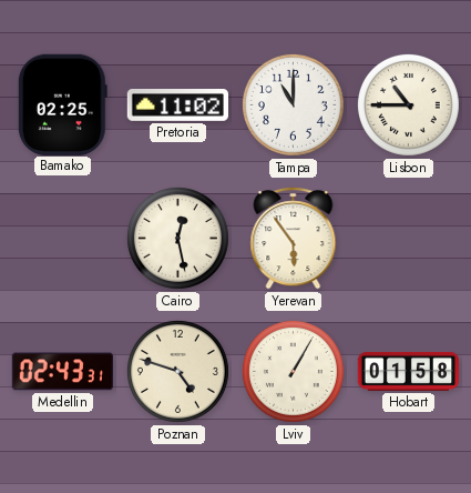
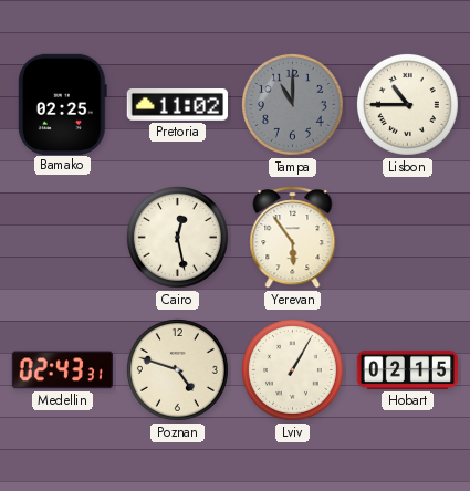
Tampa dial: white -> grey
Hobart: 01:58 -> 02:15
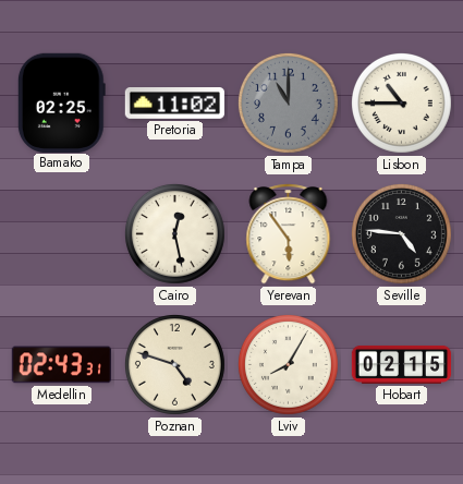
Seville: none -> 4:46
Lviv: 1:05 -> 8:05
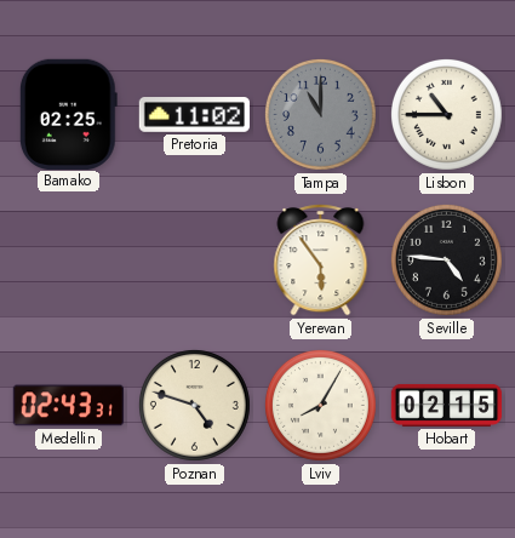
Cairo: 12:28 -> none
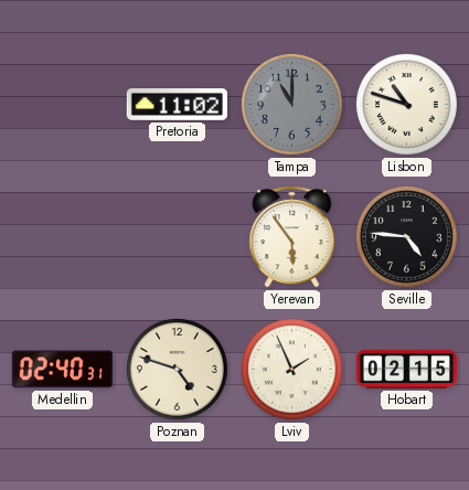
Bamako: 02:25 -> none
Lisbon: 10:45 -> 10:48
Medellin: 02:43 -> 02:40
Lviv: 8:05 -> 1:56
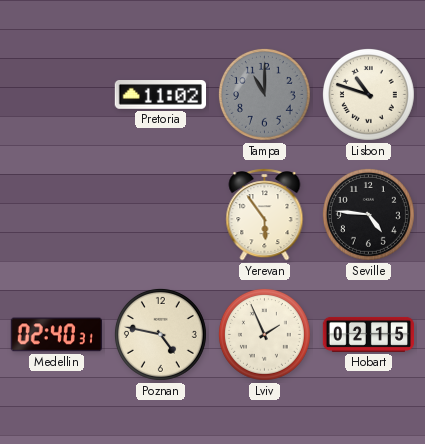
Poznan: 4:48 -> 4:47
